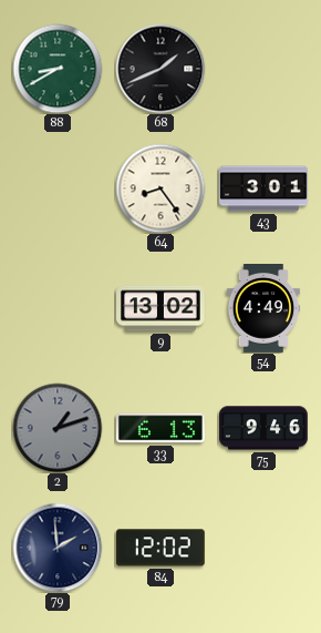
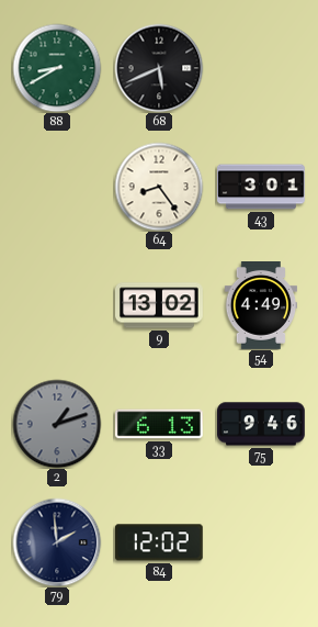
68: 1:41 -> 5:41
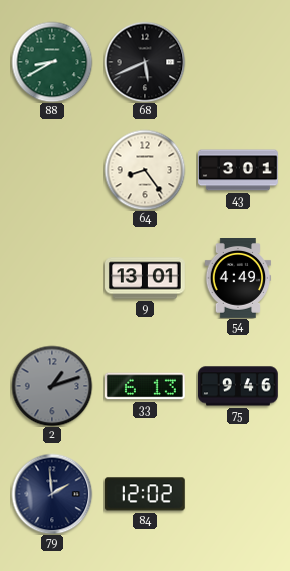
9: 13:02 -> 13:01
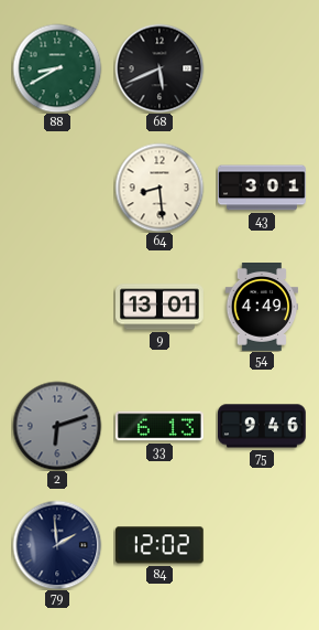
64: 8:24 -> 8:29
2: 1:12 -> 6:12
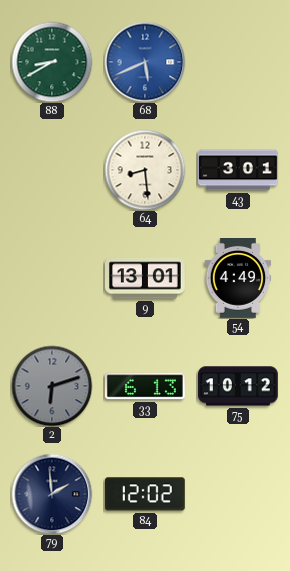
68 dial: black -> blue
75: 9:46 -> 10:12
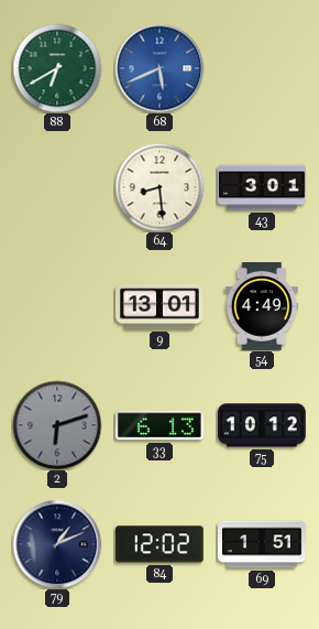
88: 8:40 -> 6:40
79: 1:59 -> 1:11
69: none -> 1:51
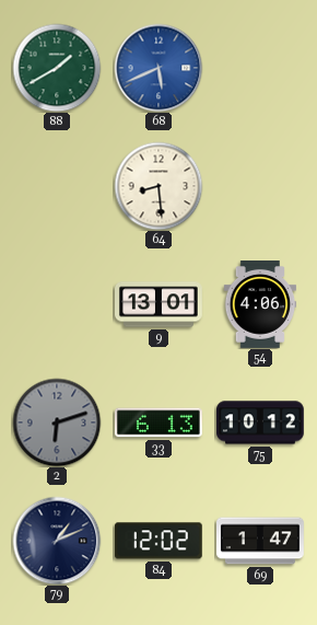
88: 6:40 -> 1:40
43: 3:01 -> none
54: 4:49 -> 4:06
69: 1:51 -> 1:47
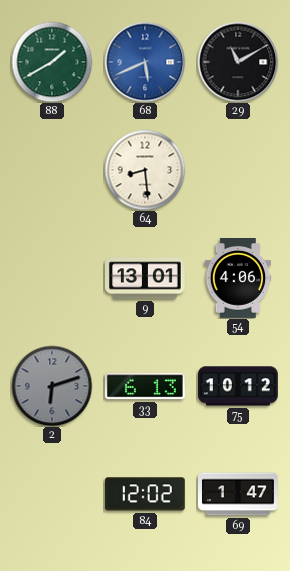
29: none -> 11:10
79: 1:11 -> none
